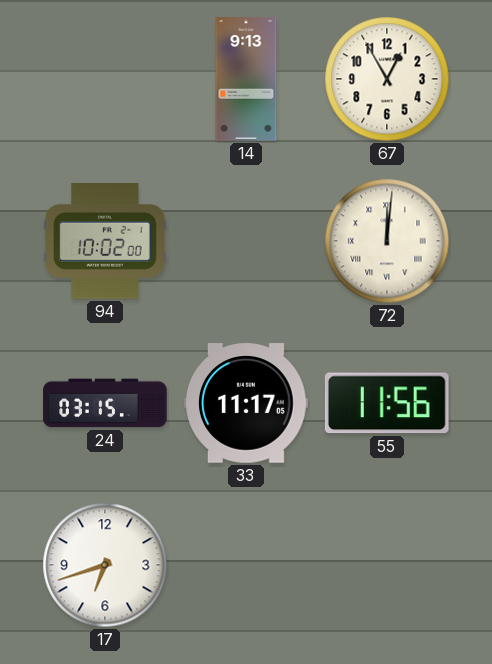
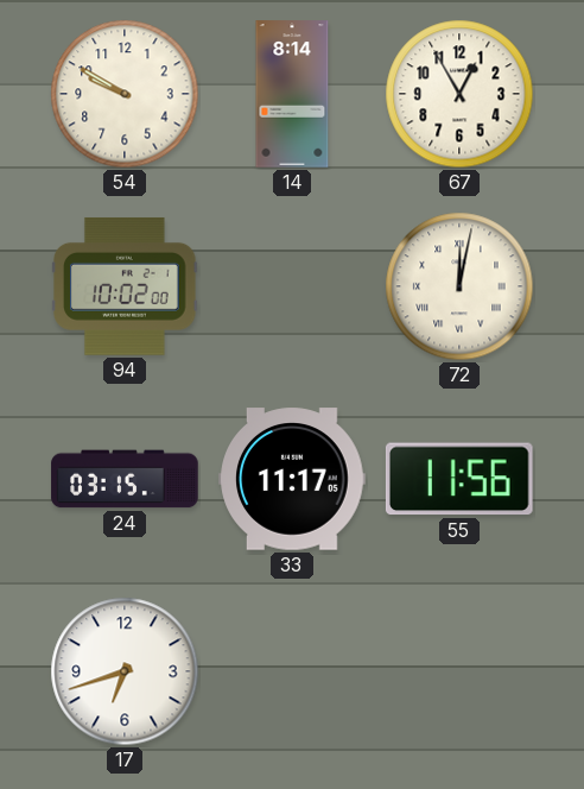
54: none -> 9:50
14: 9:13 -> 8:14
72: 12:01 -> 12:02
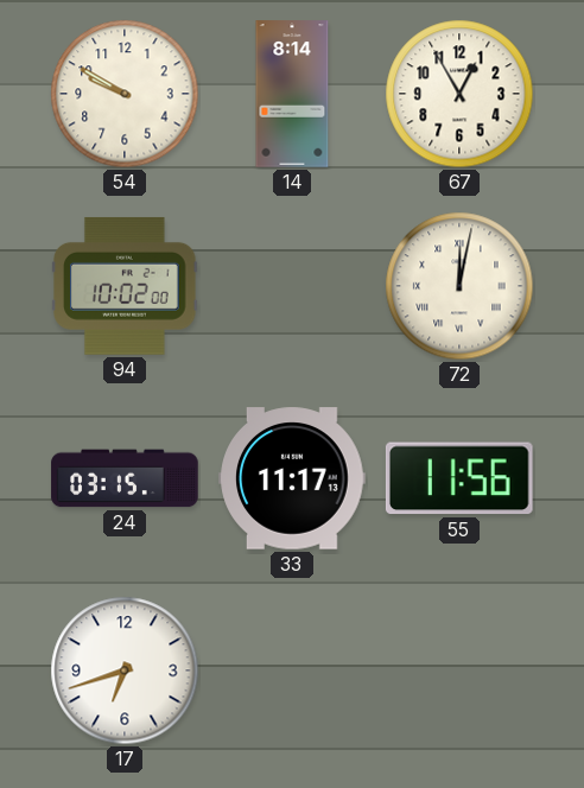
33: 11:17:05 -> 11:17:13
